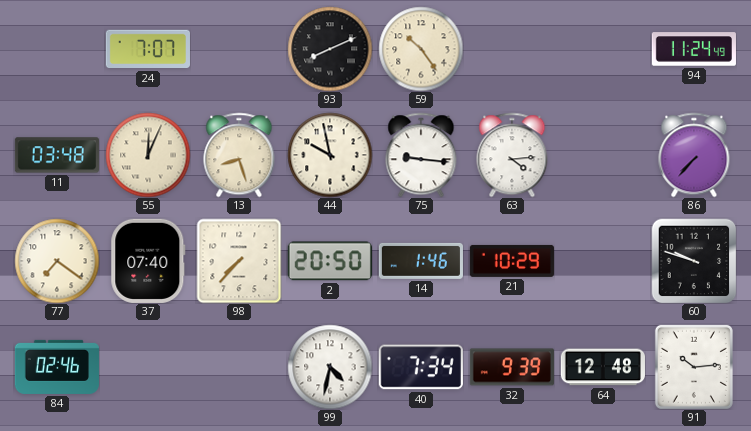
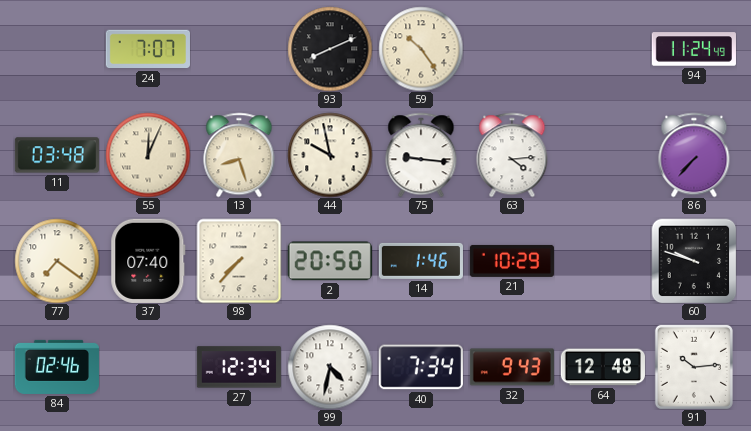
27: none -> 12:34
32: 9:39 -> 9:43
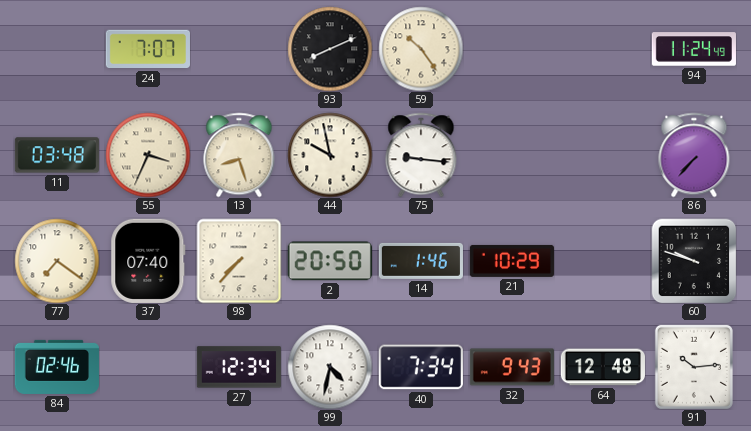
55: 12:04 -> 3:34
63: 4:14 -> none
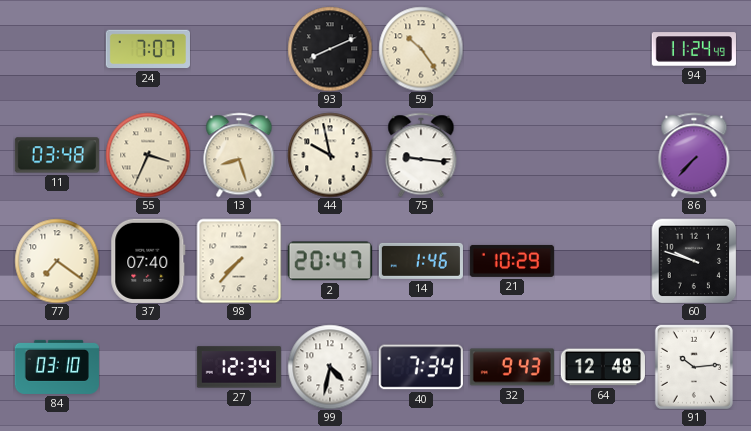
2: 20:50 -> 20:47
84: 02:46 -> 03:10
